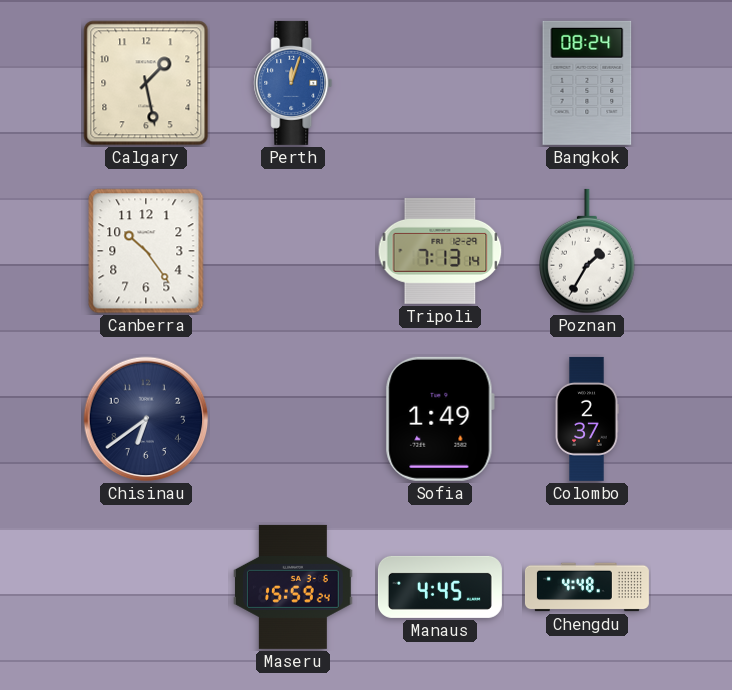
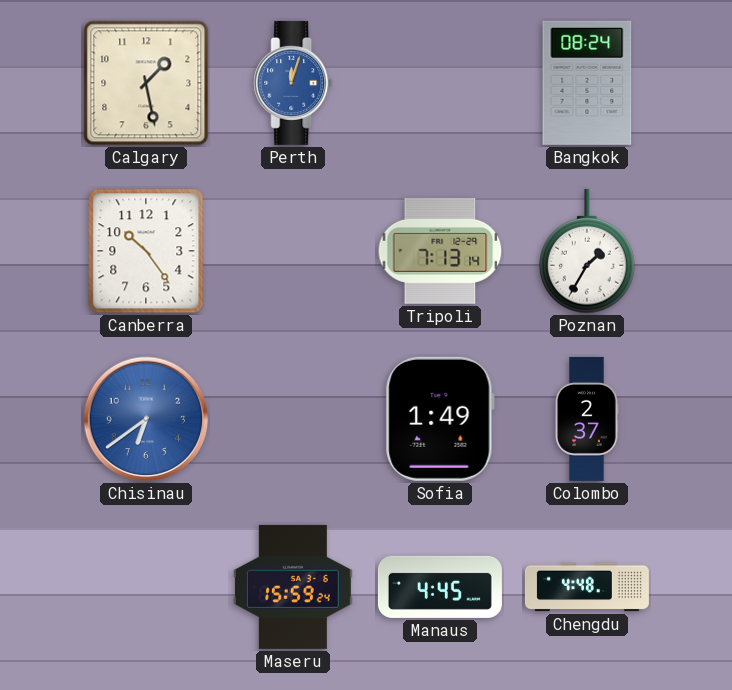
Chisinau dial: navy -> blue
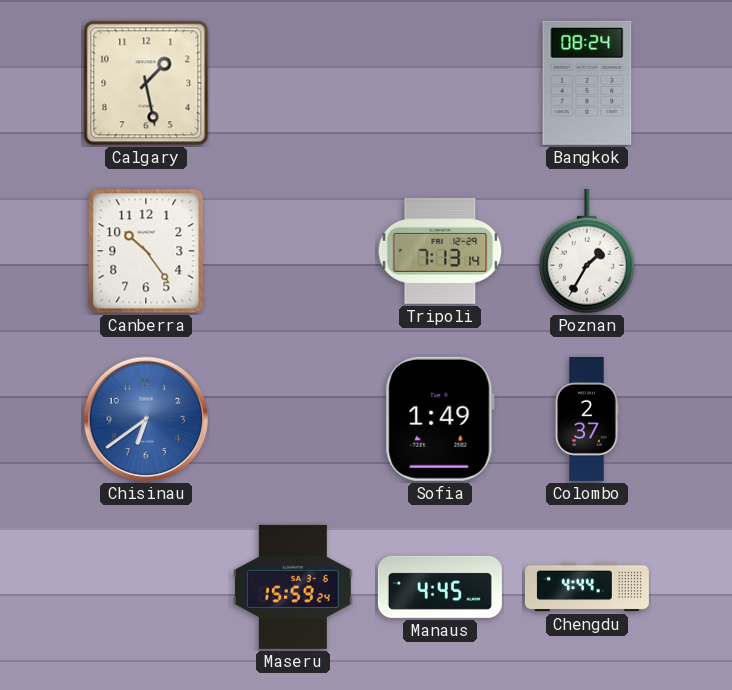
Perth: 12:03 -> none
Chengdu: 4:48 -> 4:44
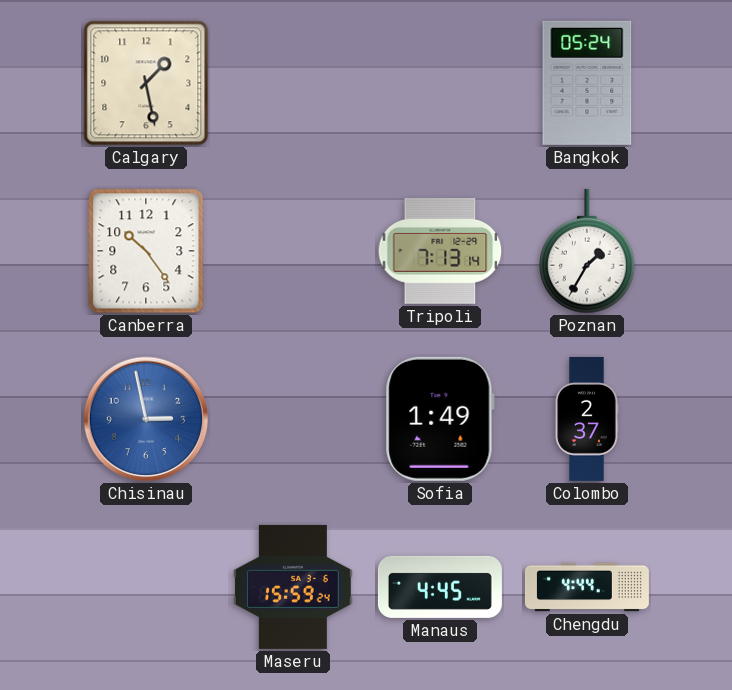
Bangkok: 08:24 -> 05:24
Chisinau: 6:39 -> 2:58
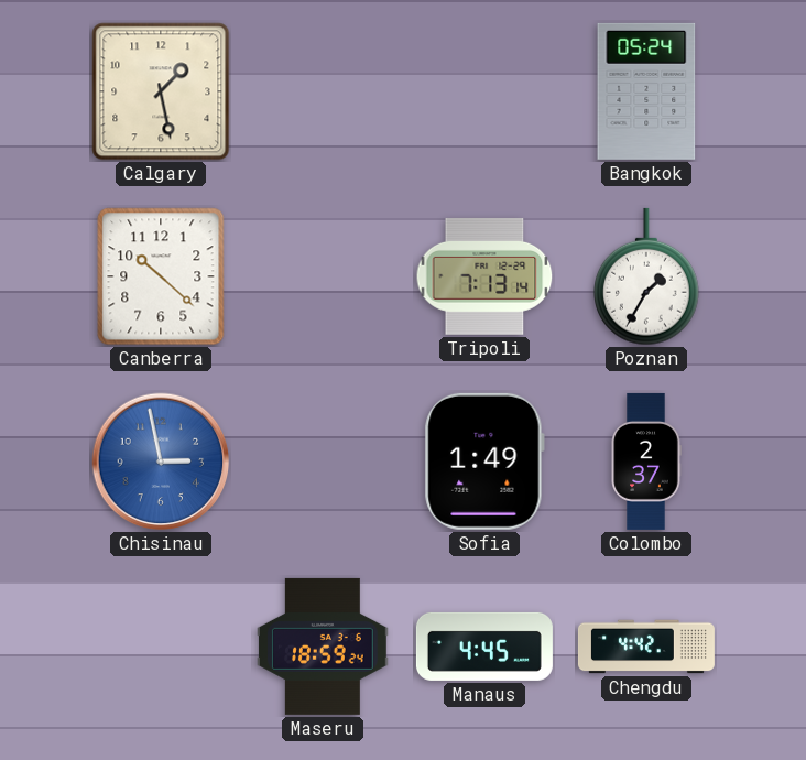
Canberra: 10:24 -> 10:22
Maseru: 15:59 -> 18:59
Chengdu: 4:44 -> 4:42
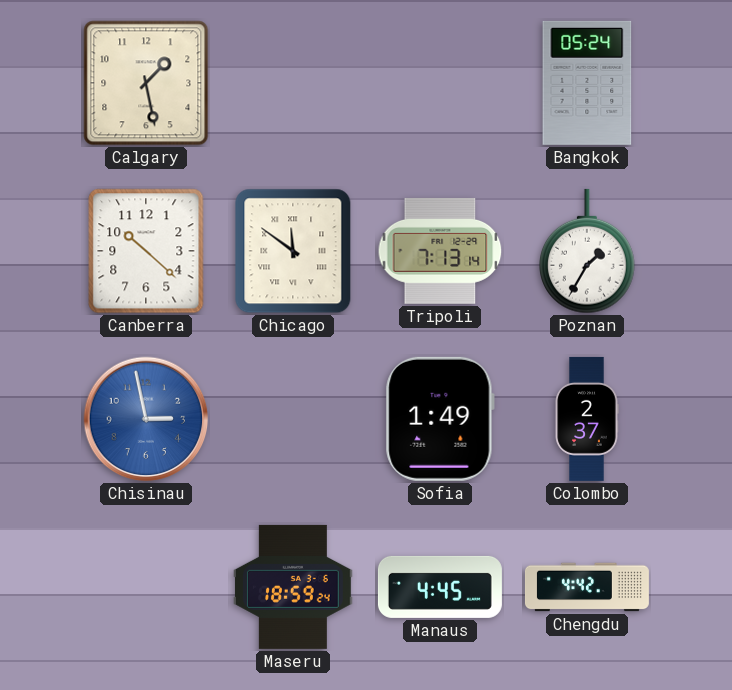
Chicago: none -> 11:51
